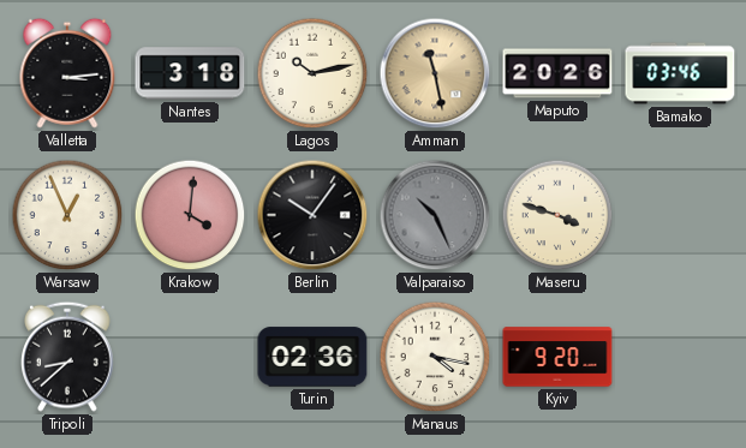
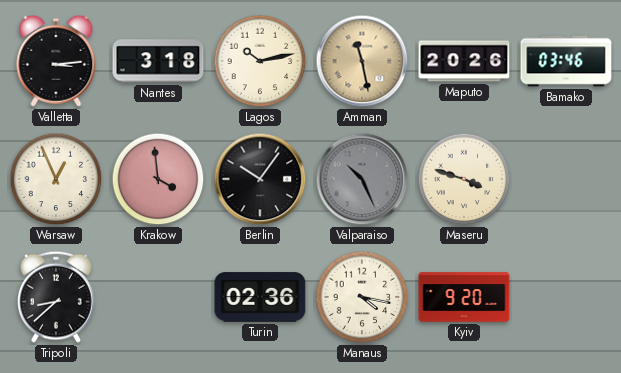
Krakow: 4:01 -> 3:59
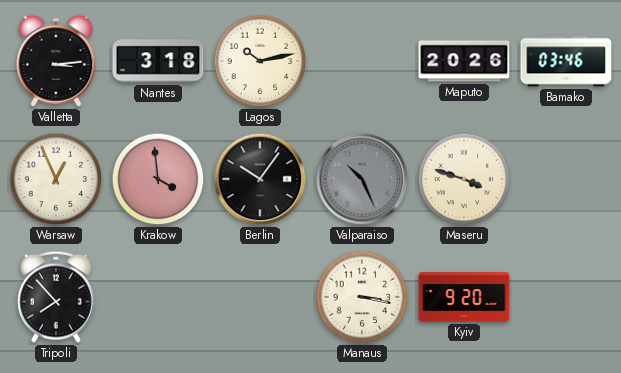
Amman: 11:28 -> none
Tripoli: 8:38 -> 7:53
Turin: 02:36 -> none
Manaus: 4:17 -> 3:17
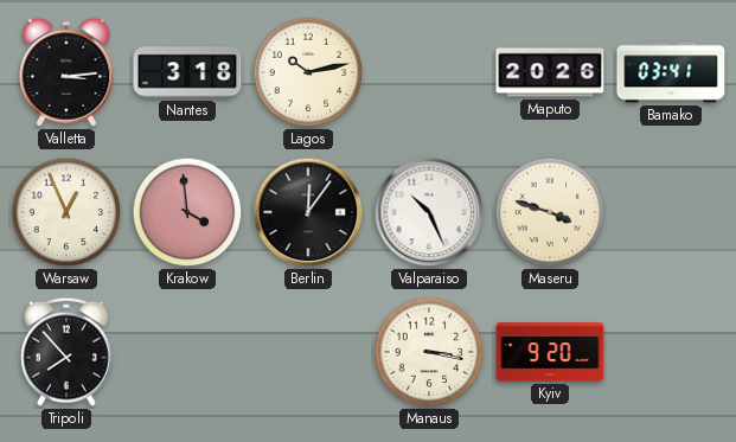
Bamako: 03:46 -> 03:41
Berlin: 10:06 -> 12:06
Valparaiso dial: grey -> white
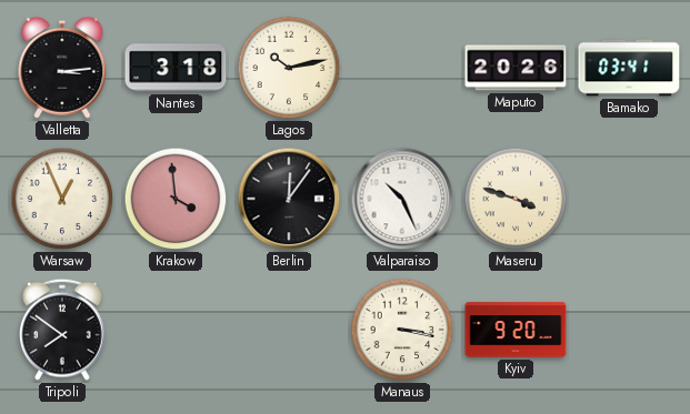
Tripoli: 7:53 -> 7:51
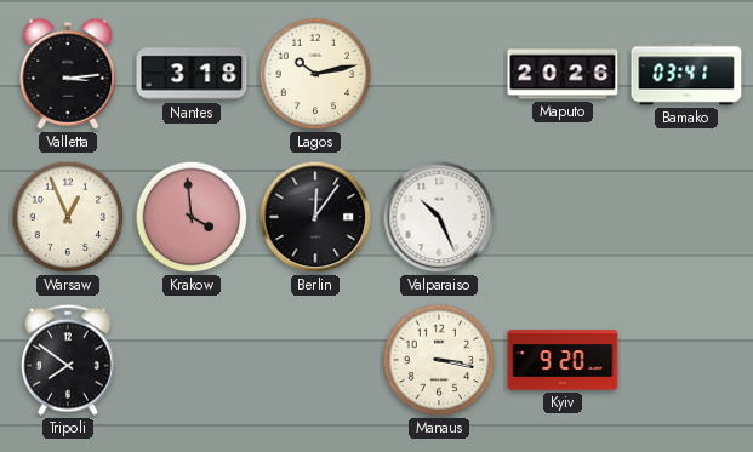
Maseru: 3:48 -> none
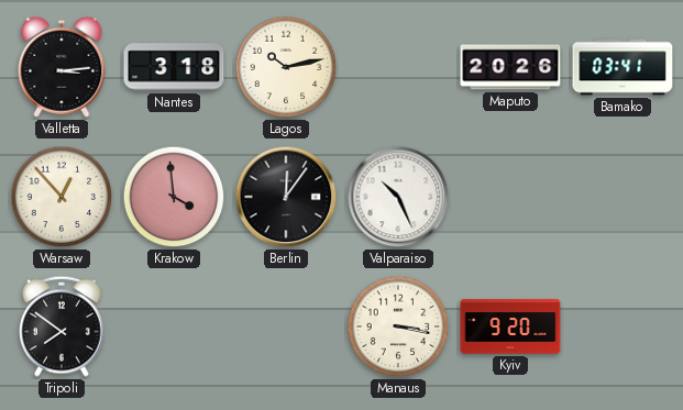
Warsaw: 12:56 -> 12:53
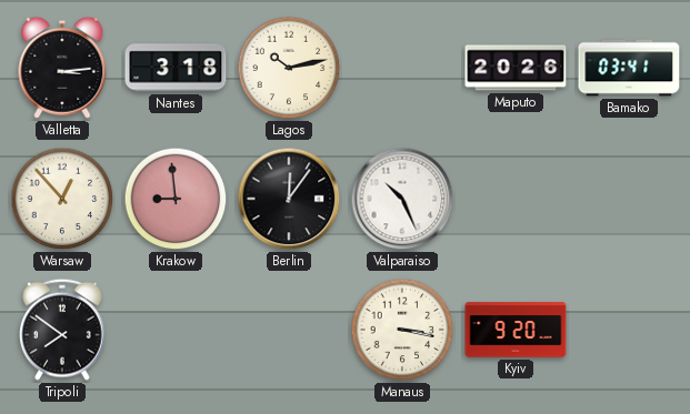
Krakow: 3:59 -> 8:59
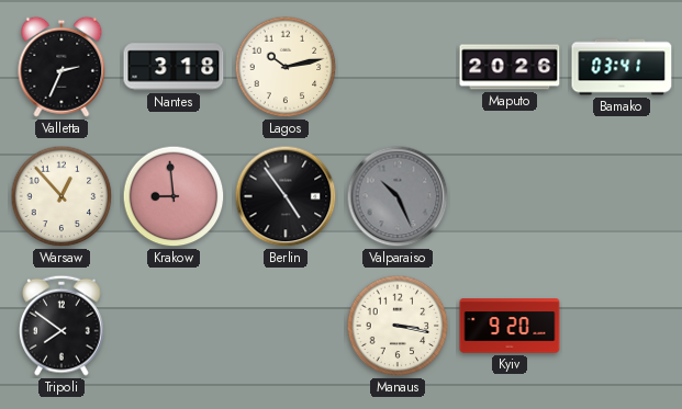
Valletta: 3:14 -> 2:34
Berlin: 12:06 -> 4:54
Valparaiso dial: white -> grey
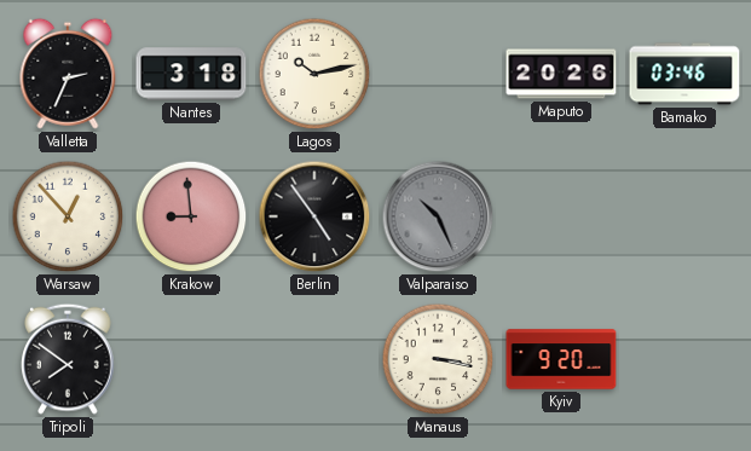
Bamako: 03:41 -> 03:46
